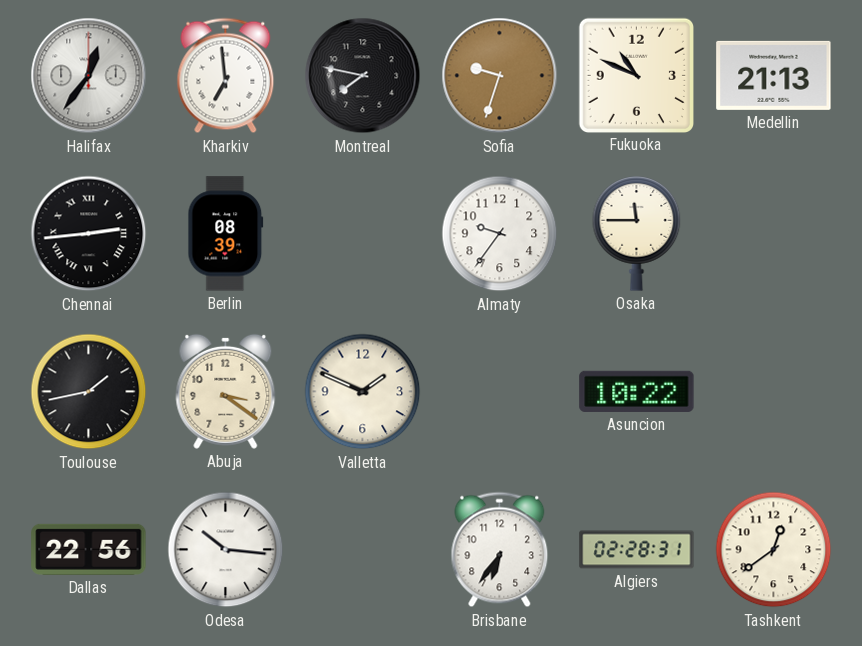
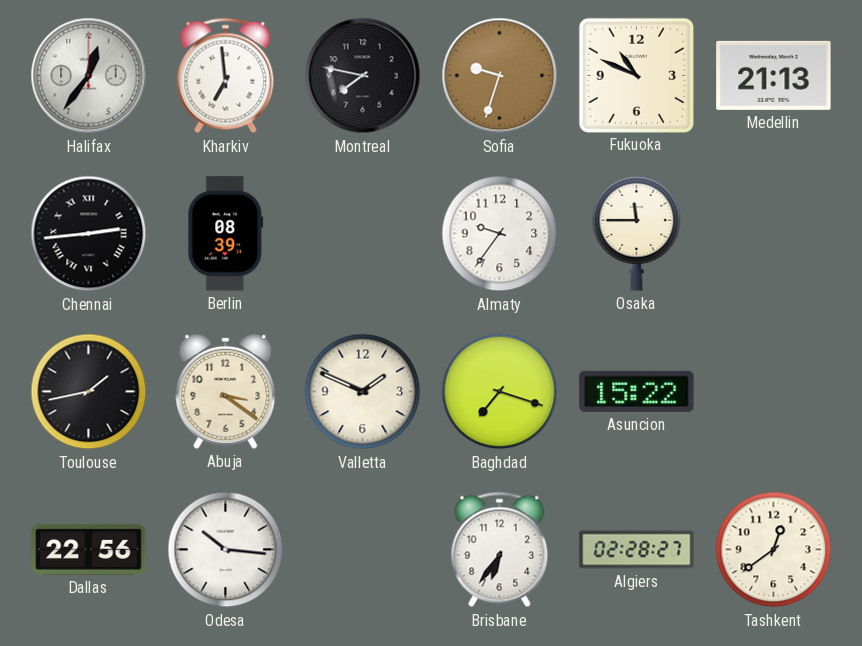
Baghdad: none -> 7:18
Asuncion: 10:22 -> 15:22
Algiers: 02:28:31 -> 02:28:27
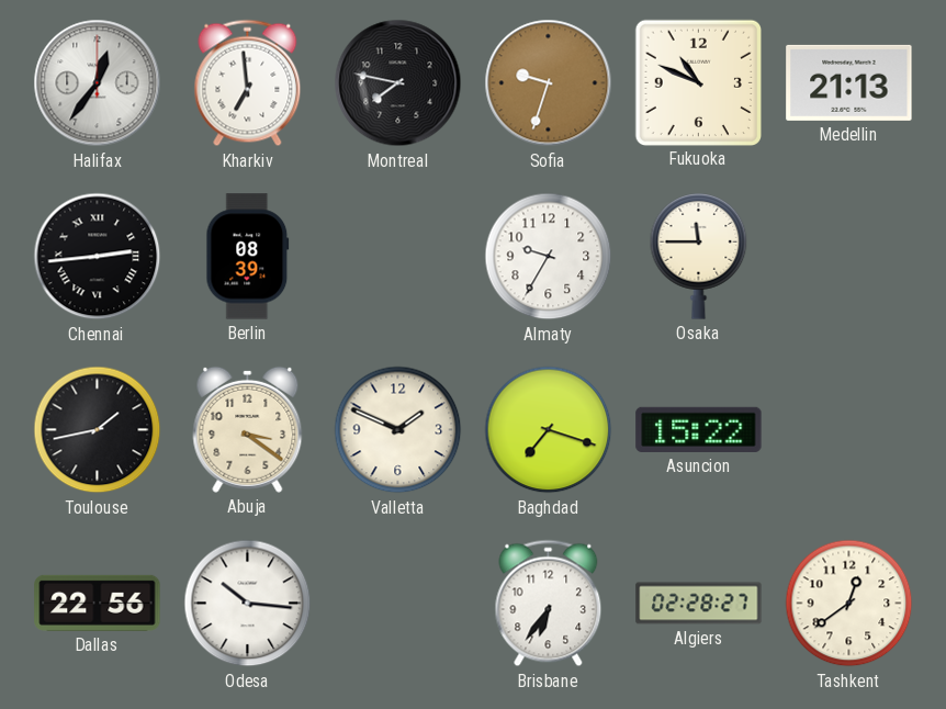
Almaty: 9:36 -> 9:35
